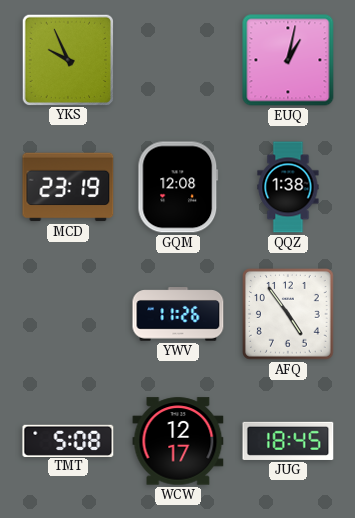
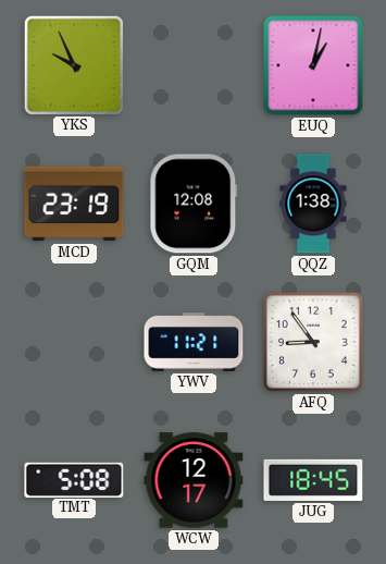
YWV: 11:26 -> 11:21
AFQ: 4:54 -> 8:54
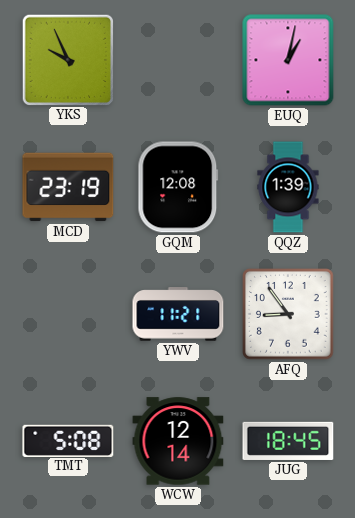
QQZ: 1:38 -> 1:39
WCW: 12:17 -> 12:14
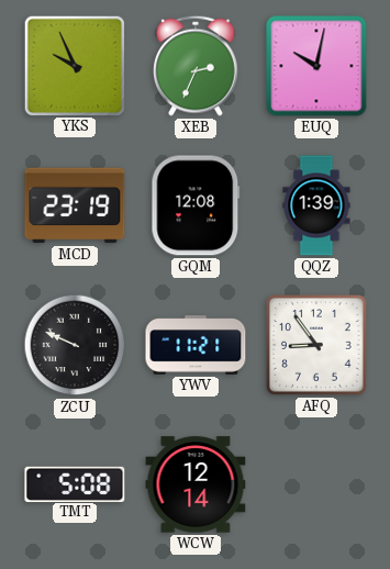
XEB: none -> 2:34
EUQ: 1:02 -> 10:02
ZCU: none -> 9:49
JUG: 18:45 -> none
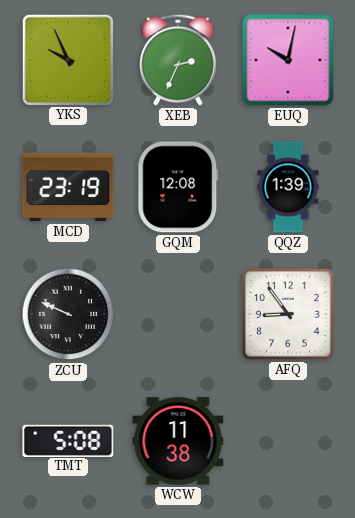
YWV: 11:21 -> none
WCW: 12:14 -> 11:38
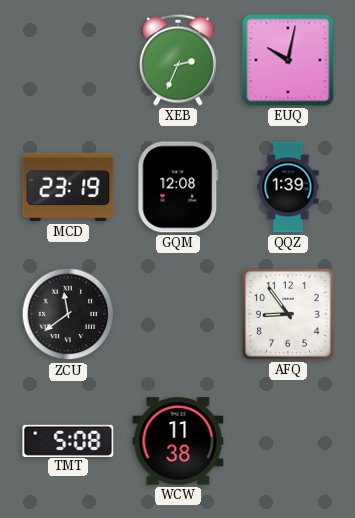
YKS: 9:56 -> none
ZCU: 9:49 -> 11:39
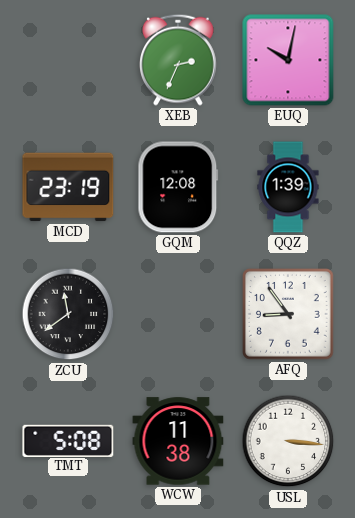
USL: none -> 3:16
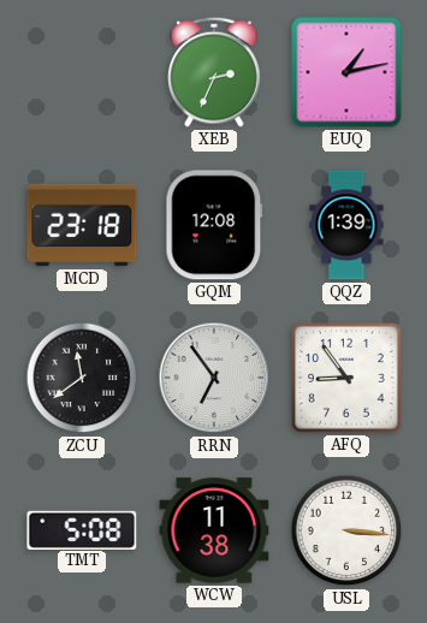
EUQ: 10:02 -> 1:13
MCD: 23:19 -> 23:18
RRN: none -> 6:54
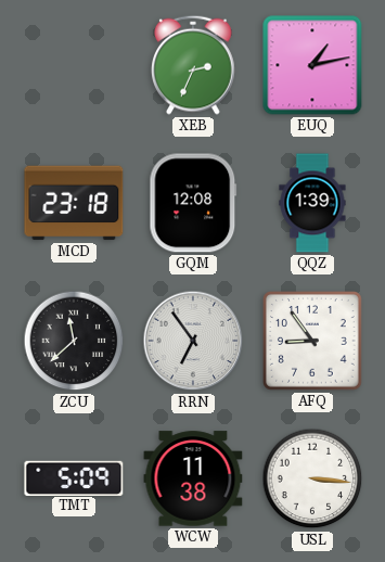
ZCU: 11:39 -> 11:38
TMT: 5:08 -> 5:09
